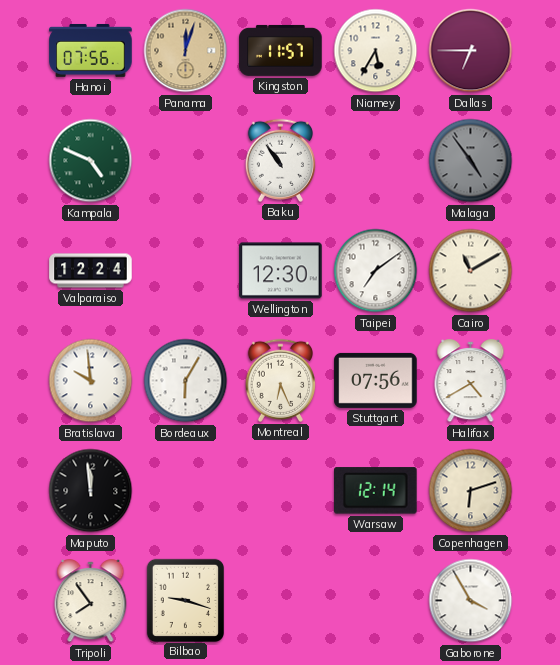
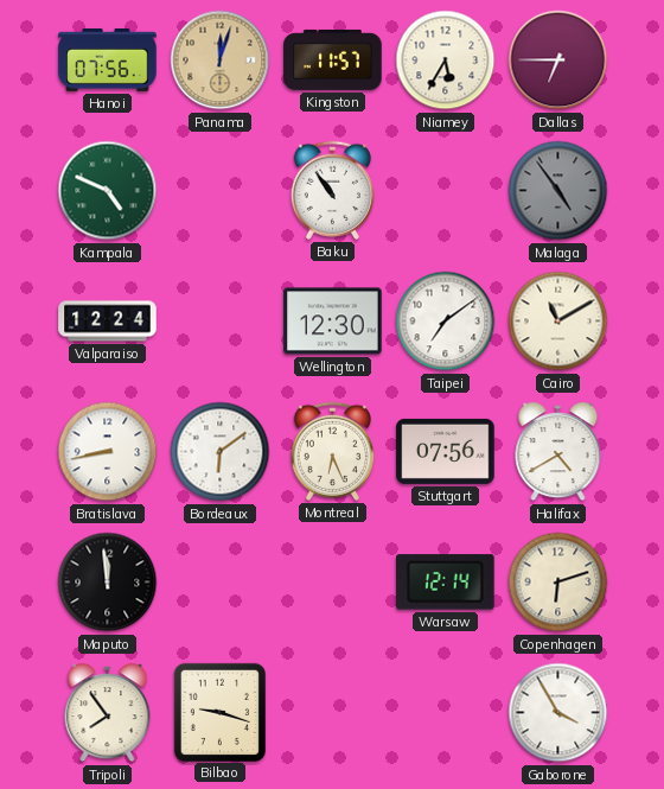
Bratislava: 9:59 -> 8:43
Bordeaux: 6:05 -> 6:09
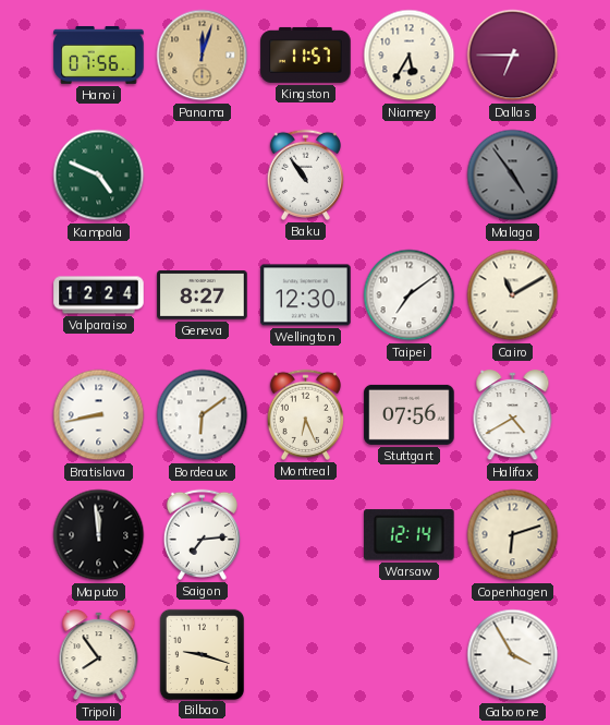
Geneva: none -> 8:27
Saigon: none -> 7:14
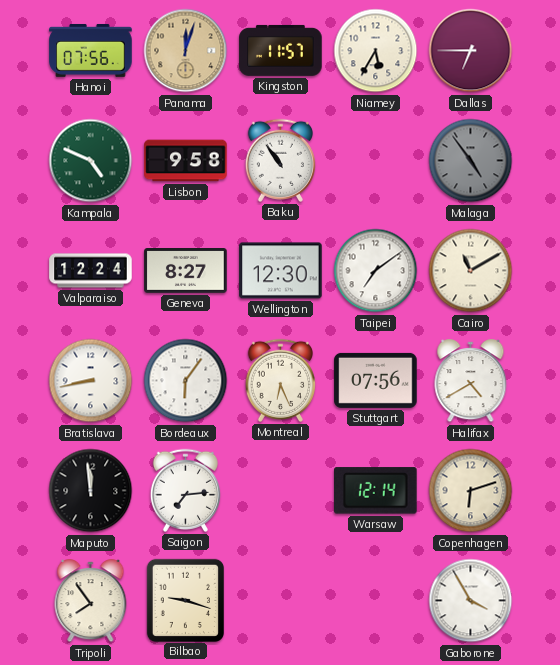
Lisbon: none -> 9:58
Bordeaux: 6:09 -> 6:06
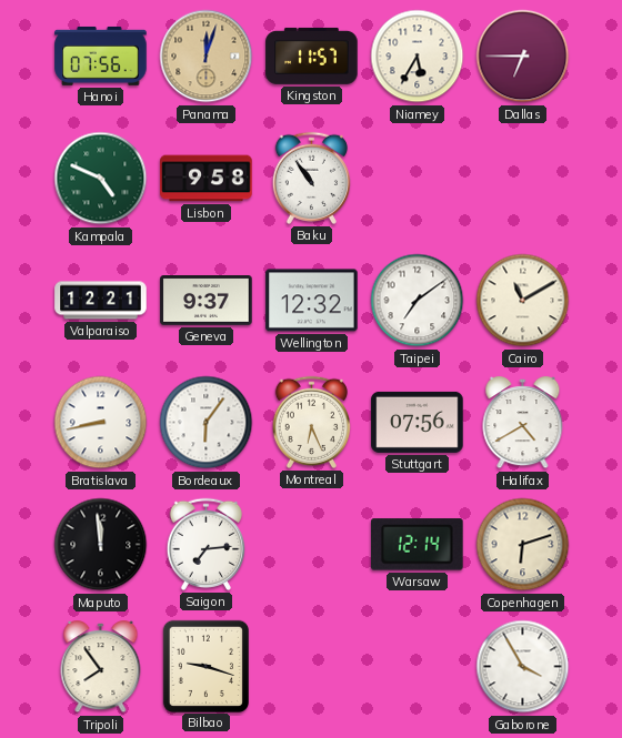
Malaga: 4:54 -> none
Valparaiso: 12:24 -> 12:21
Geneva: 8:27 -> 9:37
Wellington: 12:30 -> 12:32
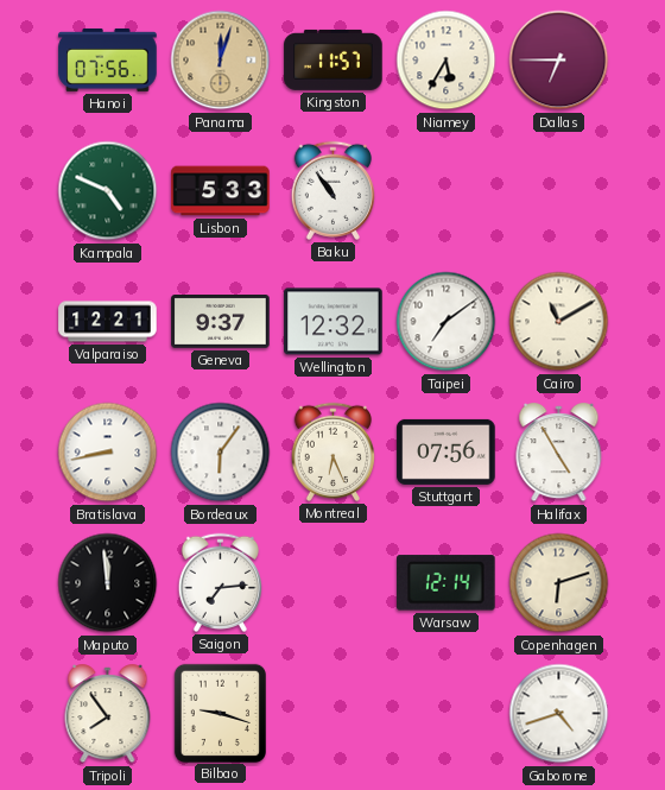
Lisbon: 9:58 -> 5:33
Halifax: 4:40 -> 4:55
Gaborone: 3:55 -> 4:42
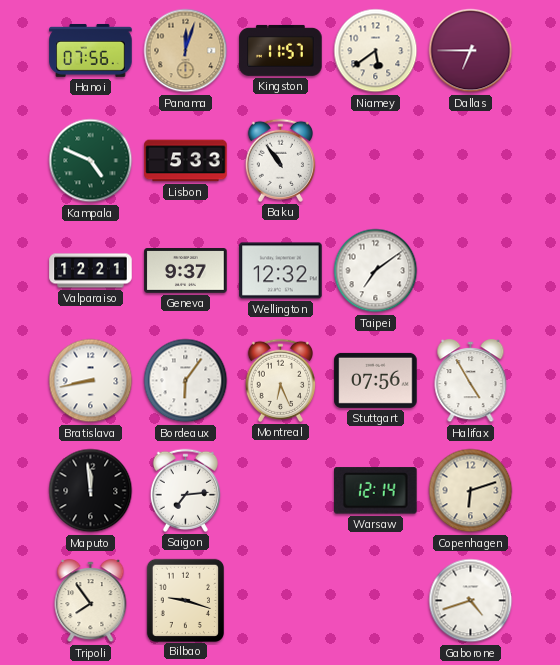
Niamey: 5:35 -> 5:39
Cairo: 11:10 -> none
